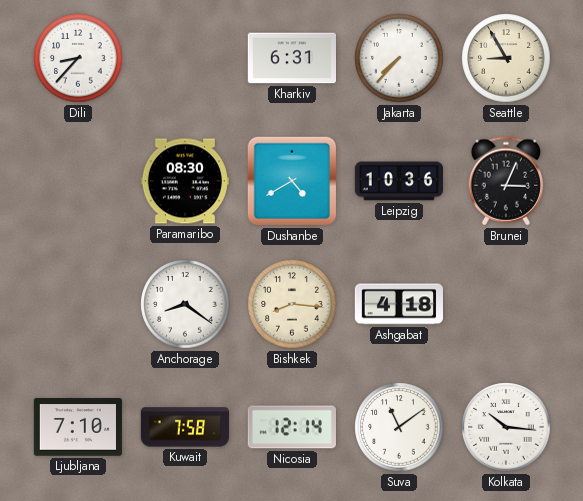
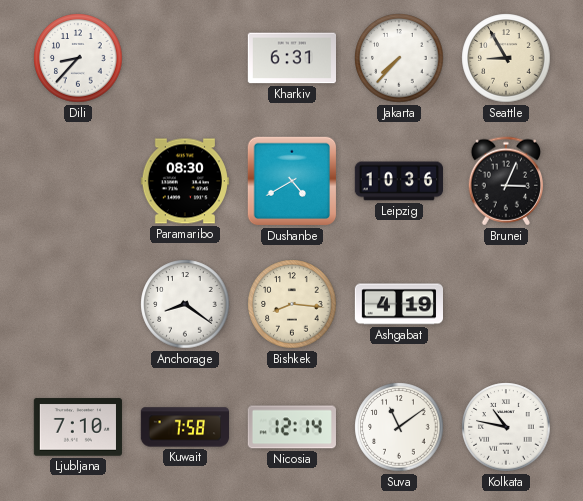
Ashgabat: 4:18 -> 4:19
Kolkata: 10:16 -> 10:47
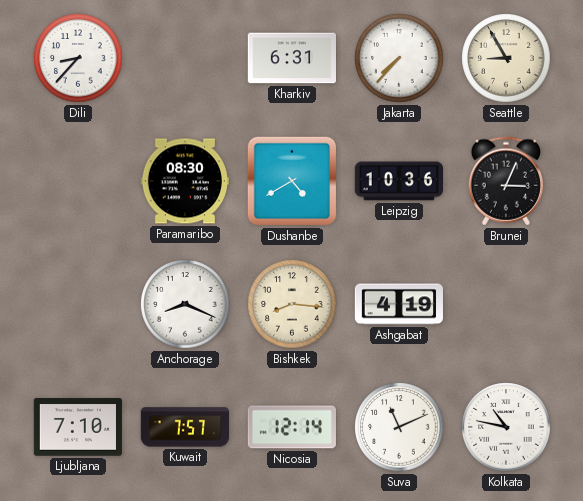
Anchorage: 8:21 -> 8:19
Kuwait: 7:58 -> 7:57
Suva: 11:09 -> 11:11
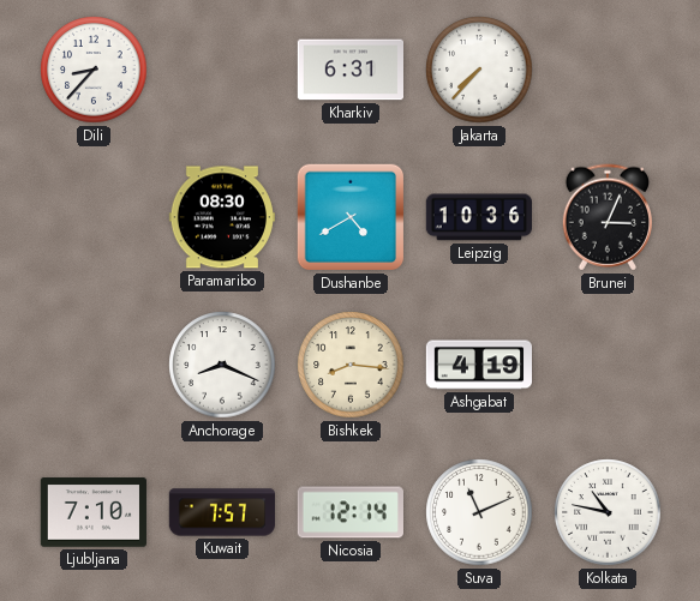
Seattle: 8:55 -> none
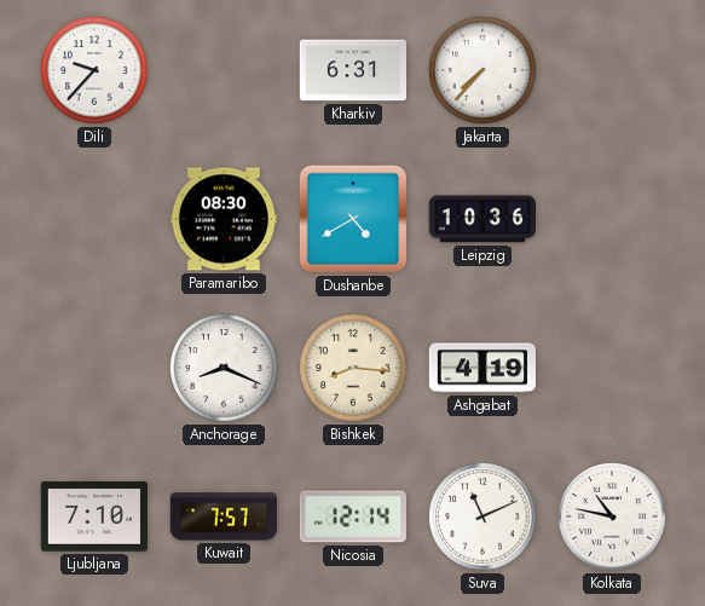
Dili: 8:37 -> 9:37
Brunei: 3:04 -> none
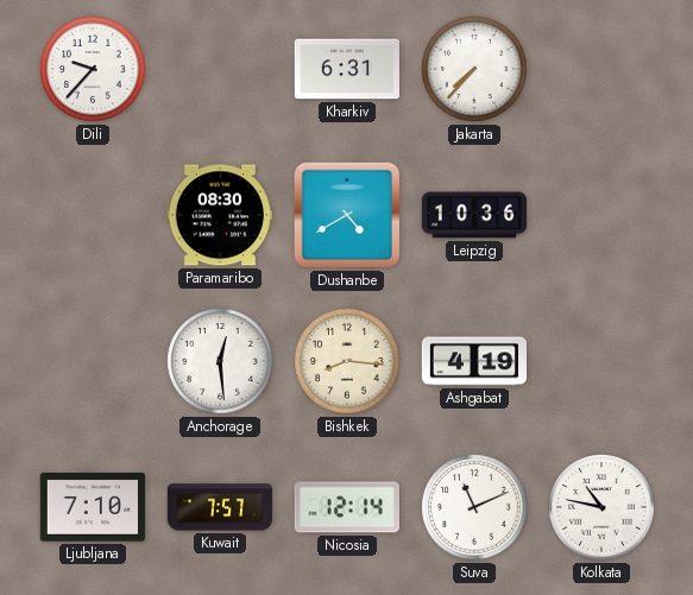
Anchorage: 8:19 -> 12:29
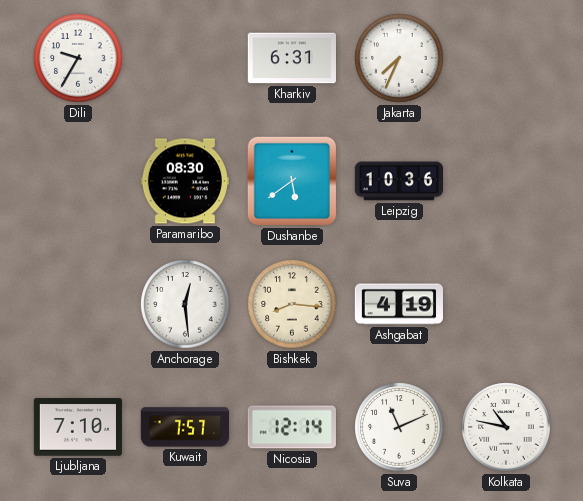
Dili: 9:37 -> 9:35
Jakarta: 7:37 -> 7:34
Dushanbe: 4:40 -> 5:39
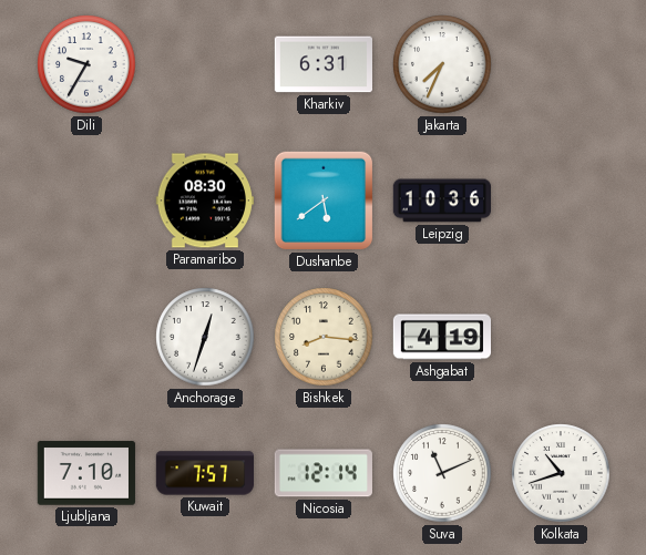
Anchorage: 12:29 -> 12:33
Kolkata: 10:47 -> 10:42
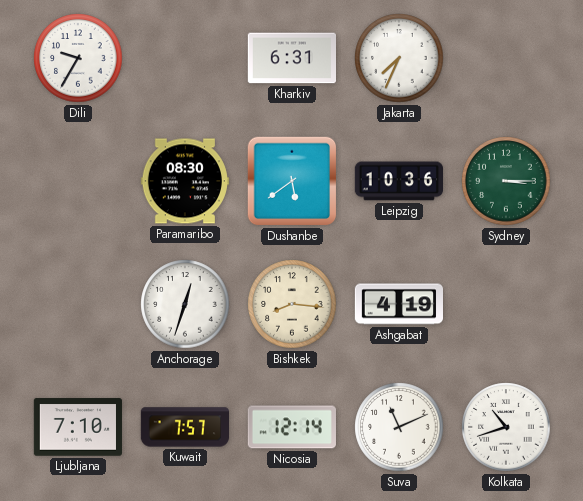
Sydney: none -> 3:15
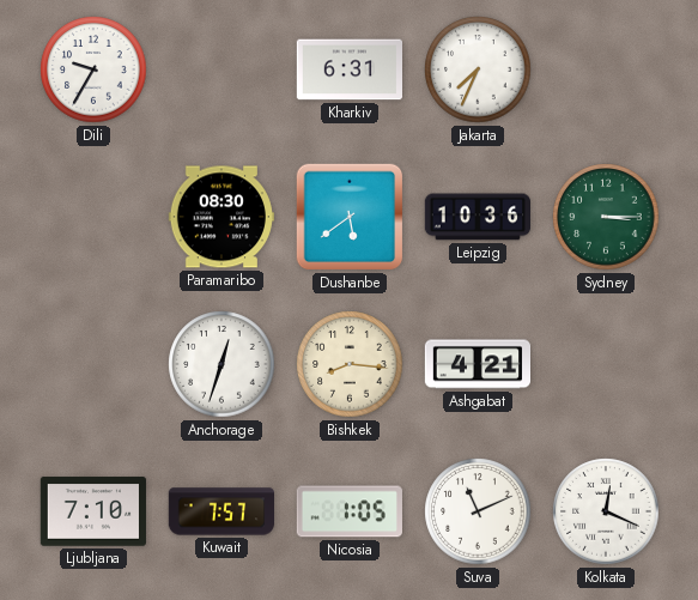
Ashgabat: 4:19 -> 4:21
Nicosia: 12:14 -> 1:05
Kolkata: 10:42 -> 12:19
